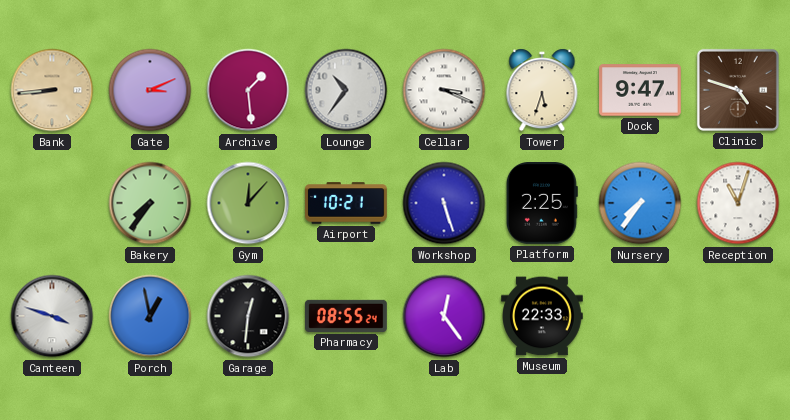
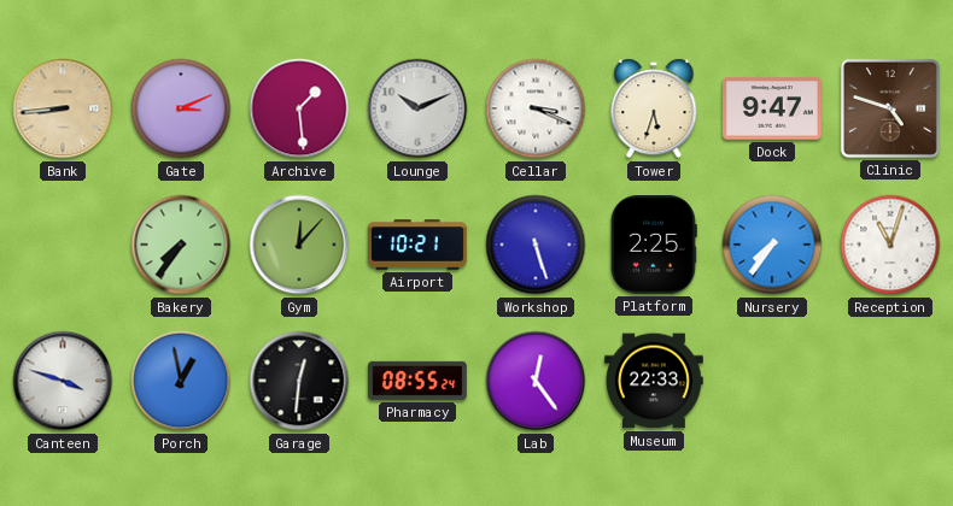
Lounge: 10:36 -> 10:11
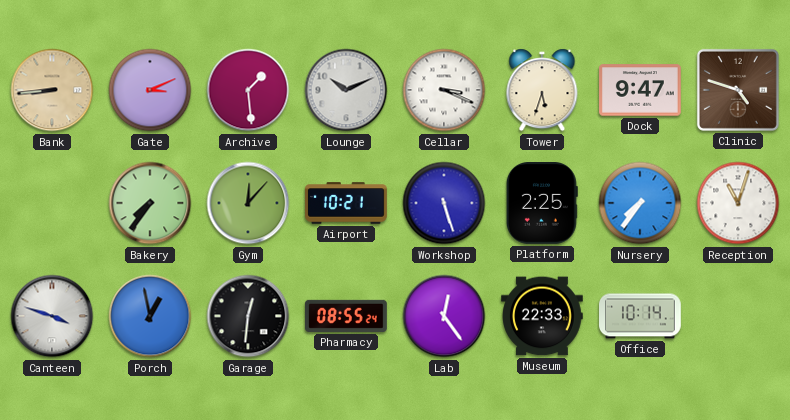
Office: none -> 10:14
